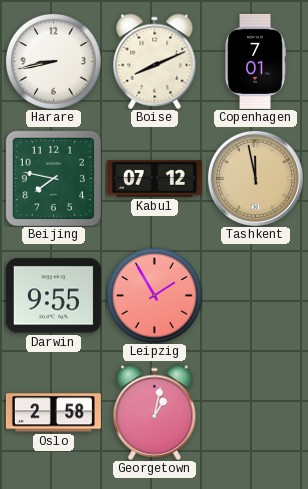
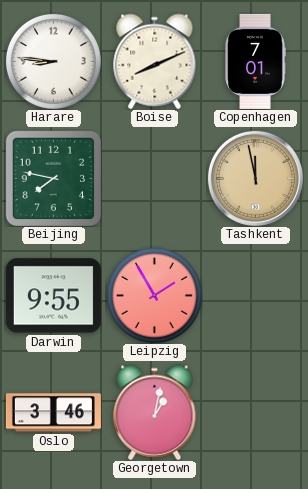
Harare: 8:43 -> 8:46
Kabul: 07:12 -> none
Oslo: 2:58 -> 3:46
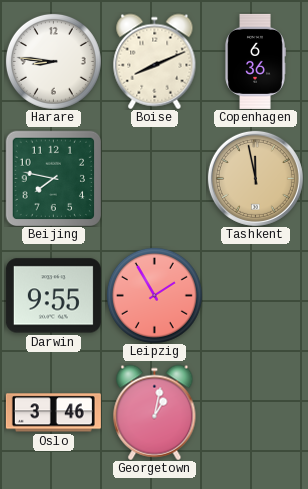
Copenhagen: 7:01 -> 6:36
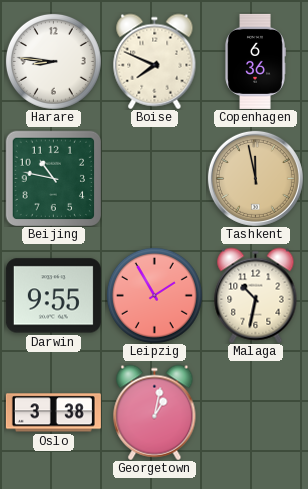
Boise: 8:11 -> 7:49
Beijing: 7:47 -> 10:47
Malaga: none -> 10:32
Oslo: 3:46 -> 3:38
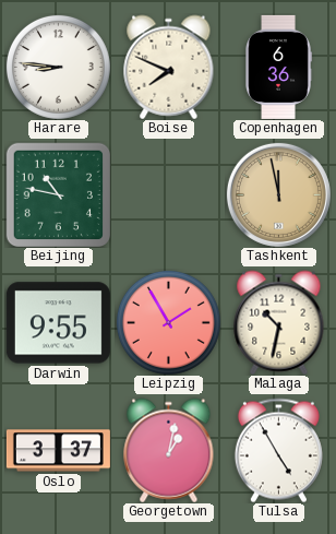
Oslo: 3:38 -> 3:37
Tulsa: none -> 4:55
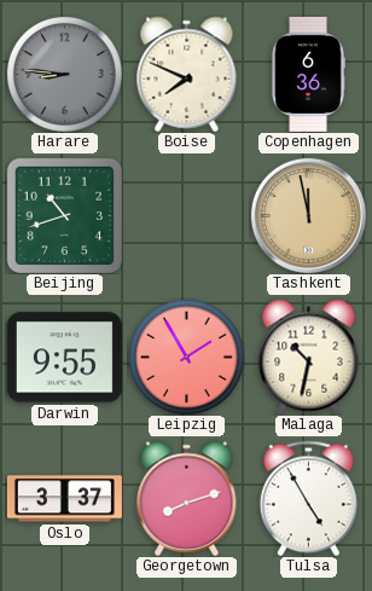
Harare dial: white -> grey
Beijing: 10:47 -> 10:42
Georgetown: 1:02 -> 8:12
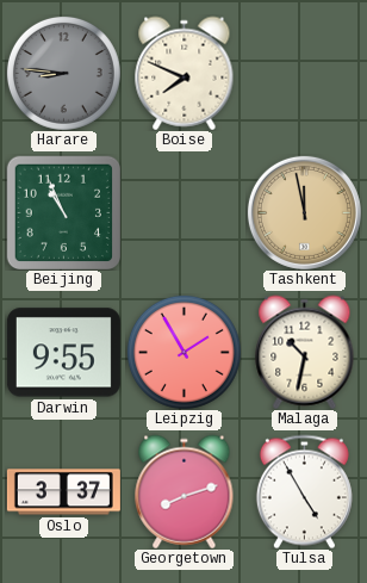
Copenhagen: 6:36 -> none
Beijing: 10:42 -> 10:56
